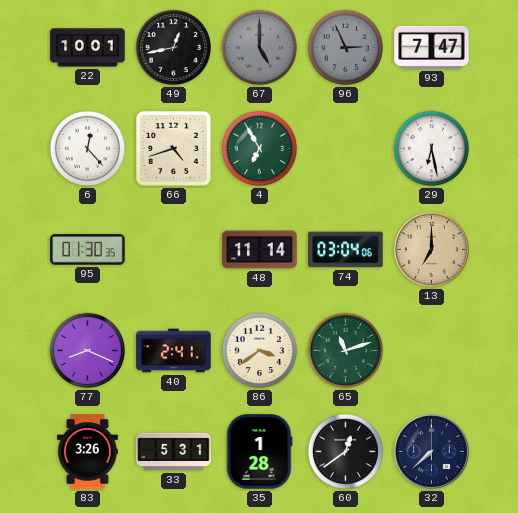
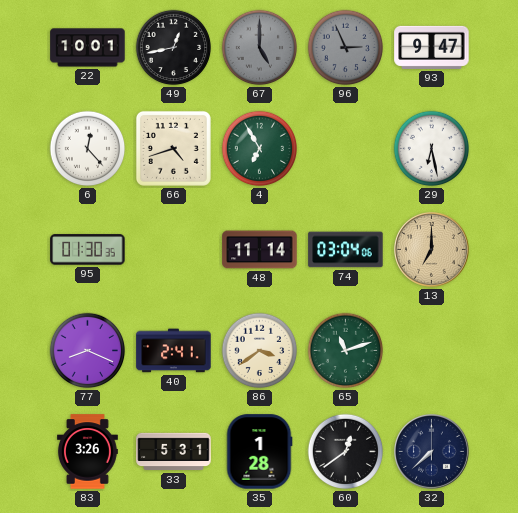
93: 7:47 -> 9:47
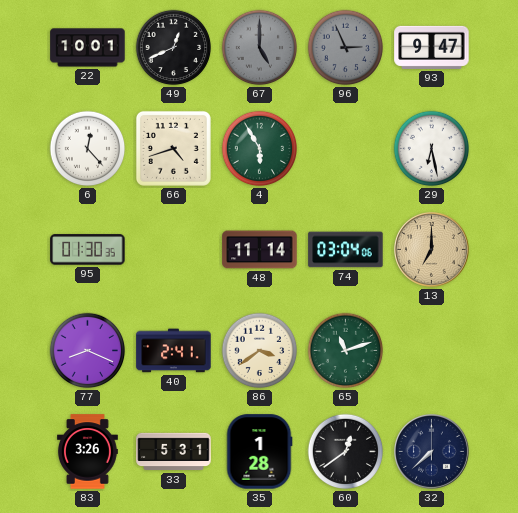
49: 12:43 -> 12:41
4: 6:55 -> 5:55
